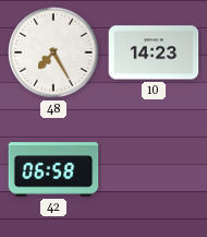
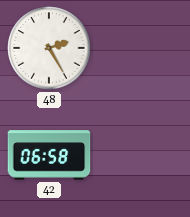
48: 7:25 -> 2:25
10: 14:23 -> none
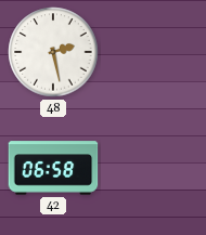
48: 2:25 -> 2:28
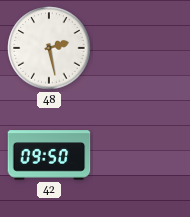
42: 06:58 -> 09:50
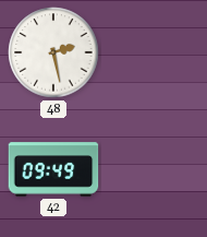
42: 09:50 -> 09:49
